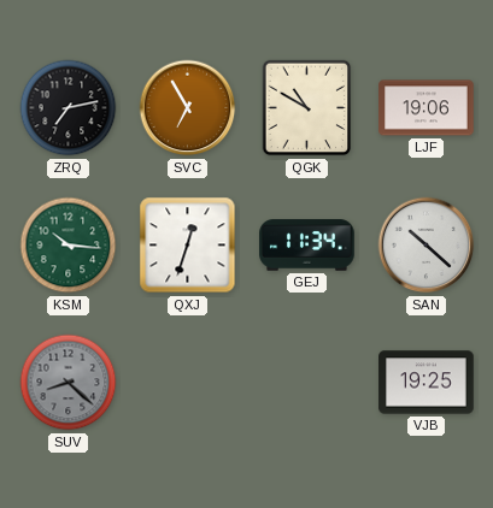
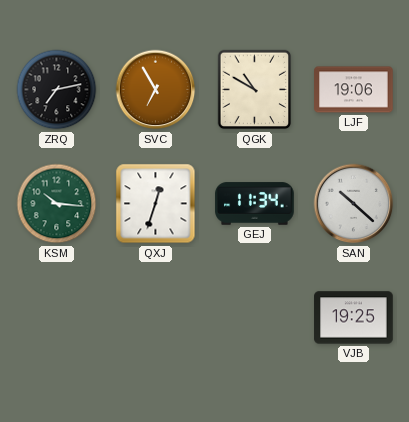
SUV: 8:22 -> none
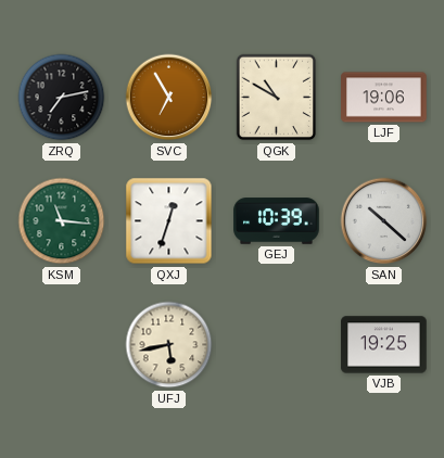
KSM: 10:16 -> 11:16
GEJ: 11:34 -> 10:39
UFJ: none -> 5:43
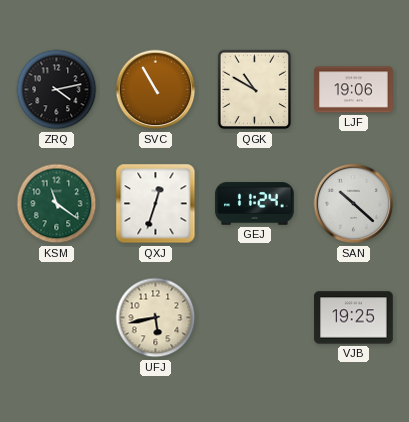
ZRQ: 7:13 -> 4:13
SVC: 6:55 -> 10:55
KSM: 11:16 -> 11:21
GEJ: 10:39 -> 11:24
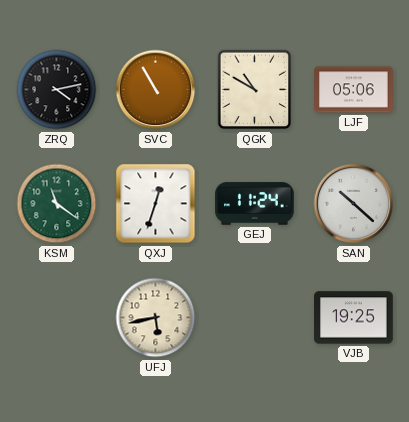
LJF: 19:06 -> 05:06
